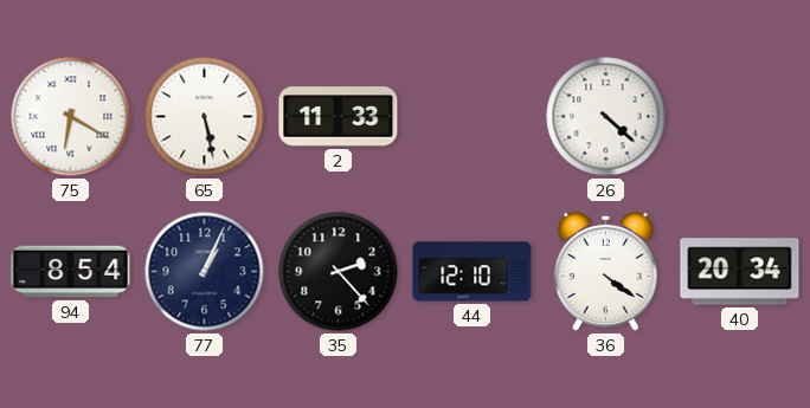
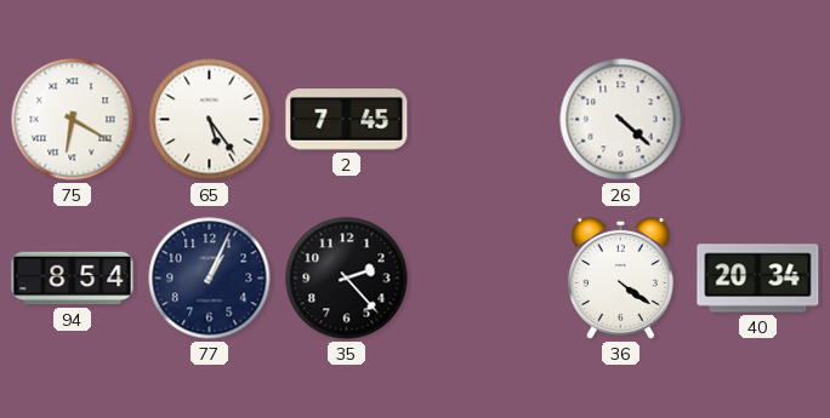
65: 5:28 -> 5:24
2: 11:33 -> 7:45
44: 12:10 -> none
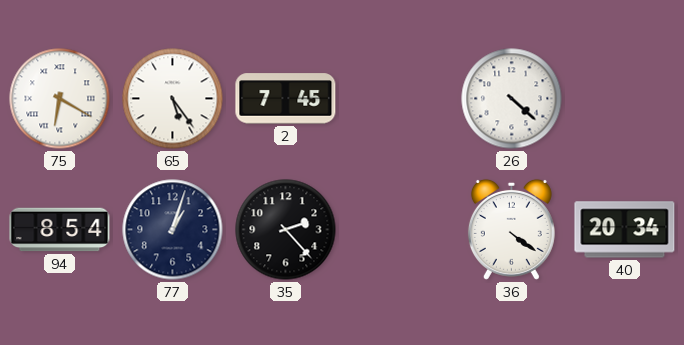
77: 1:04 -> 1:03
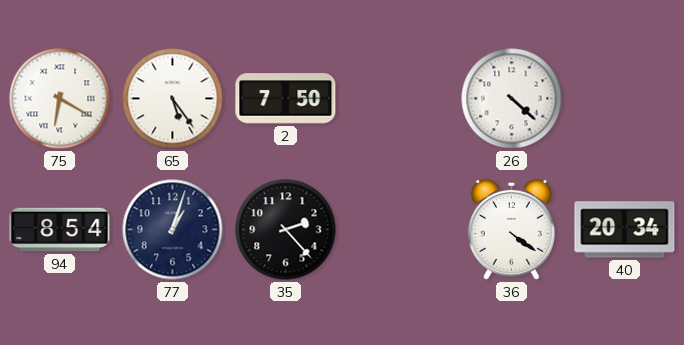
2: 7:45 -> 7:50
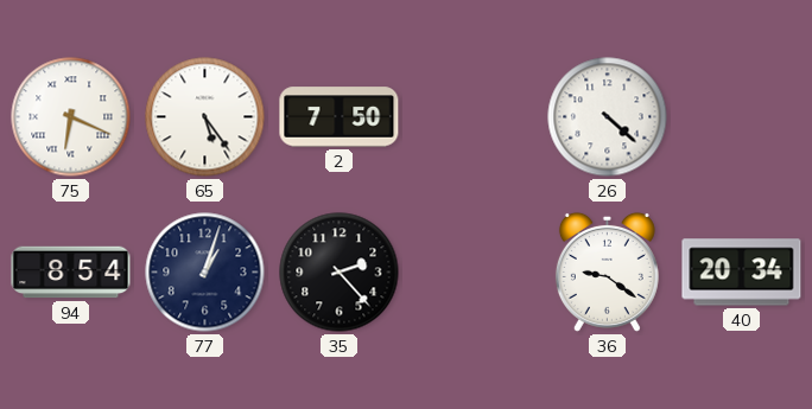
75: 6:20 -> 6:19
36: 4:21 -> 9:21
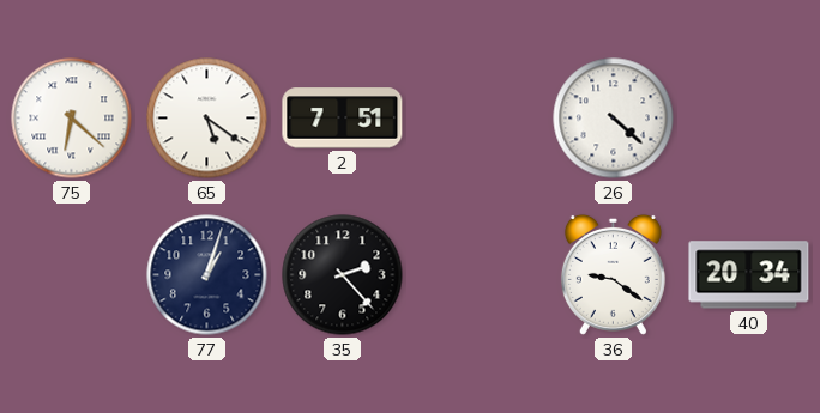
75: 6:19 -> 6:22
65: 5:24 -> 5:21
2: 7:50 -> 7:51
94: 8:54 -> none
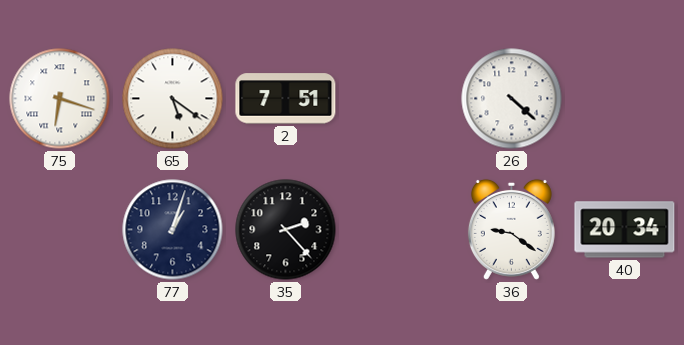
75: 6:22 -> 6:18
